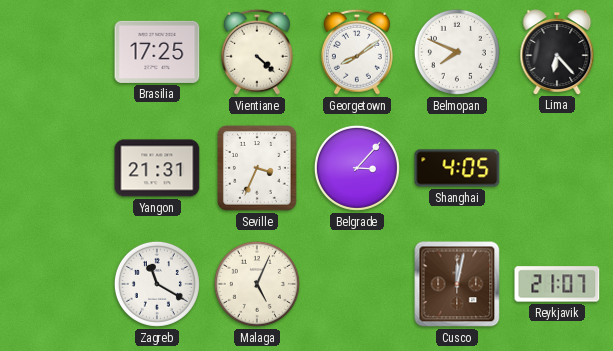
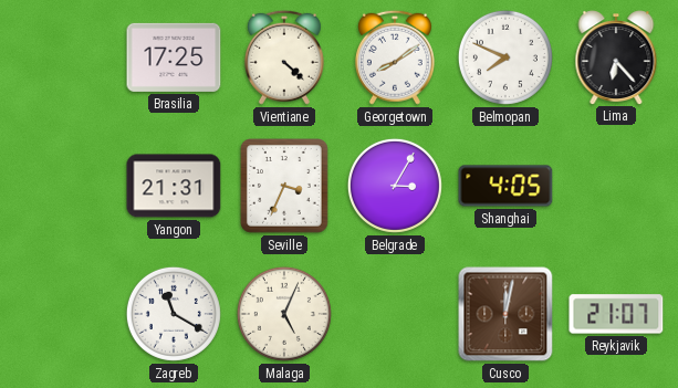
Belgrade: 3:07 -> 3:05
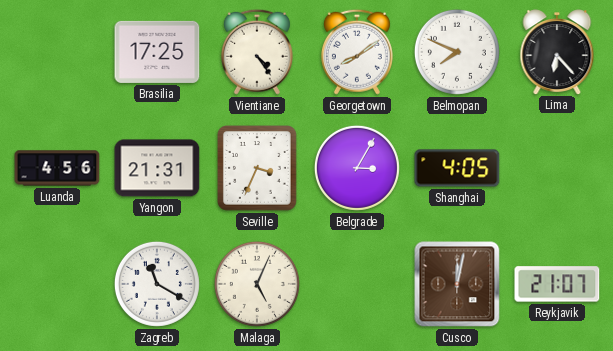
Vientiane: 4:22 -> 4:24
Luanda: none -> 4:56
